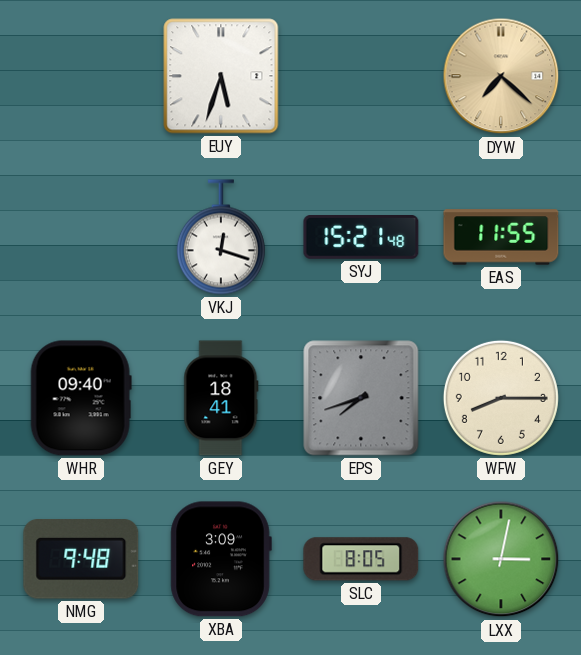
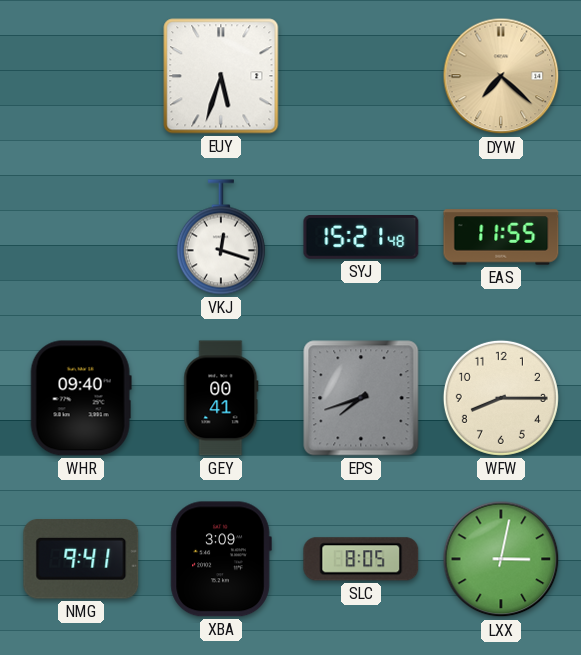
GEY: 18:41 -> 00:41
NMG: 9:48 -> 9:41
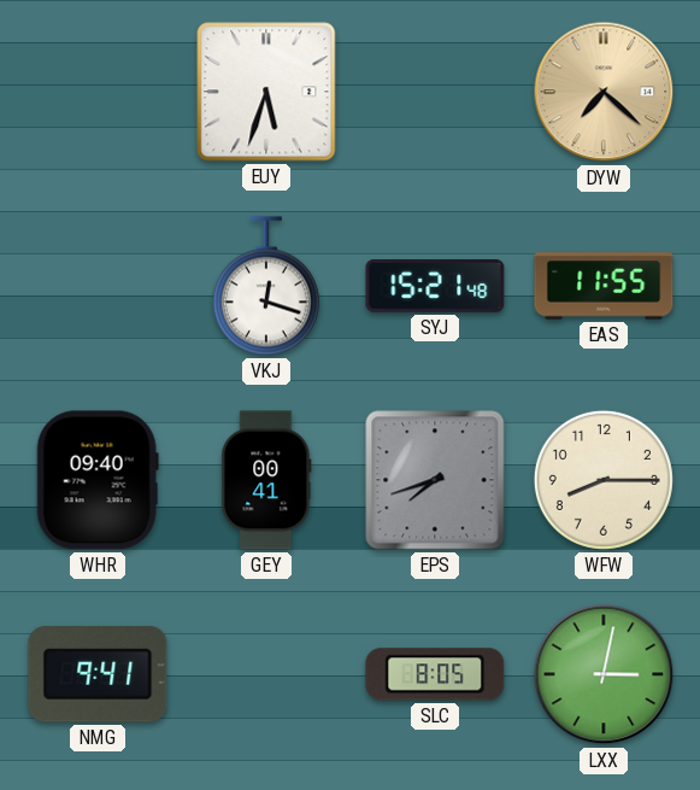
XBA: 3:09 -> none
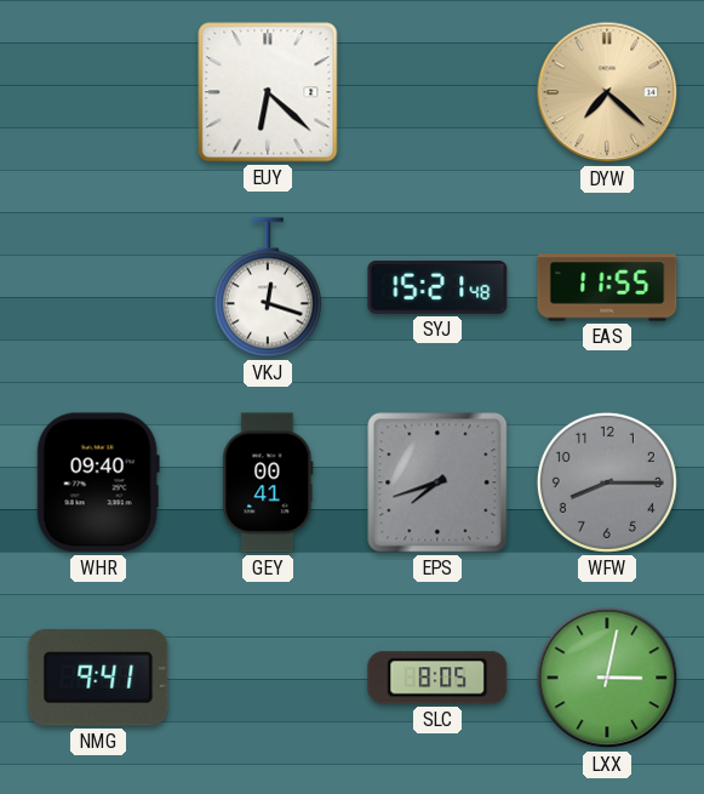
EUY: 5:33 -> 6:22
WFW dial: cream -> grey
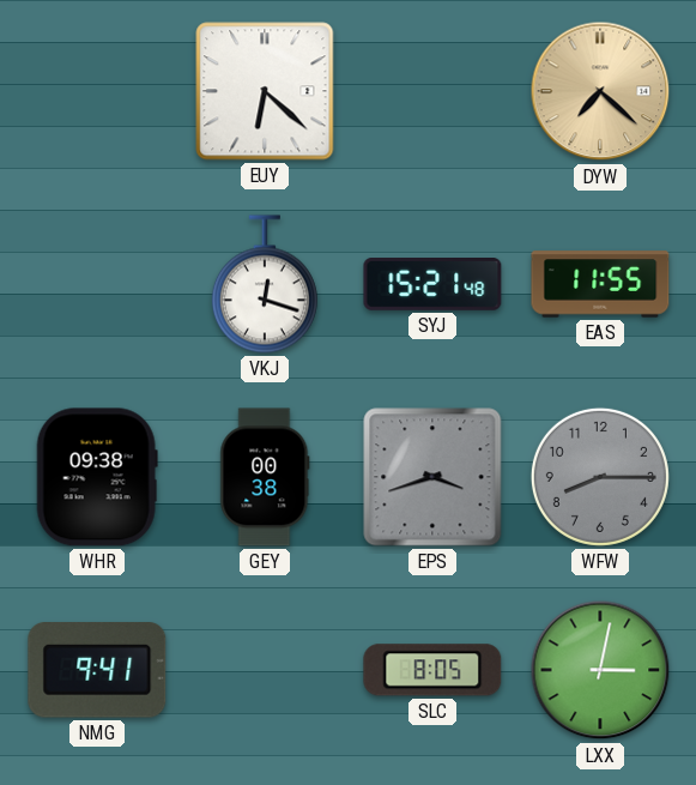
WHR: 09:40 -> 09:38
GEY: 00:41 -> 00:38
EPS: 7:42 -> 3:42
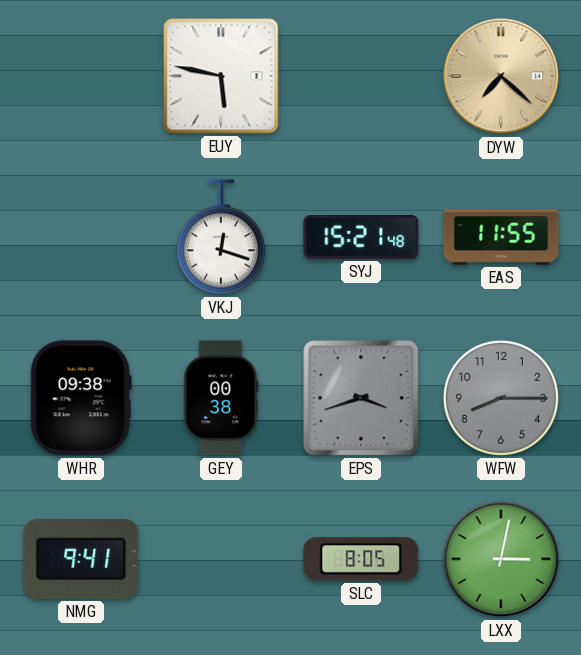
EUY: 6:22 -> 5:47
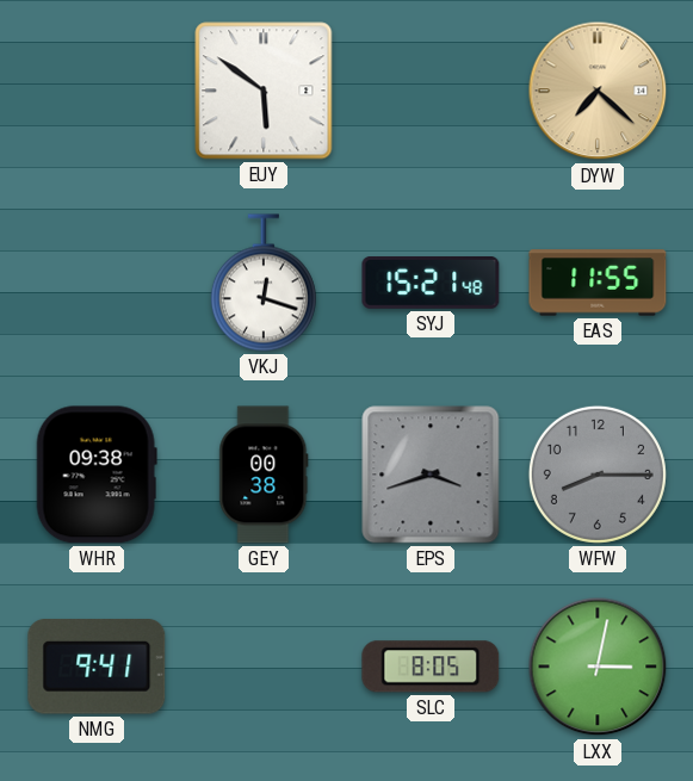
EUY: 5:47 -> 5:51
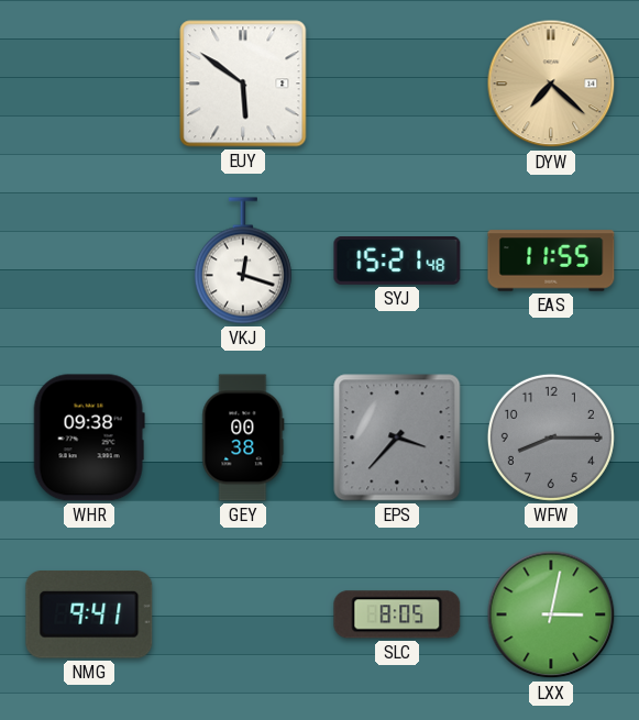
EPS: 3:42 -> 3:37
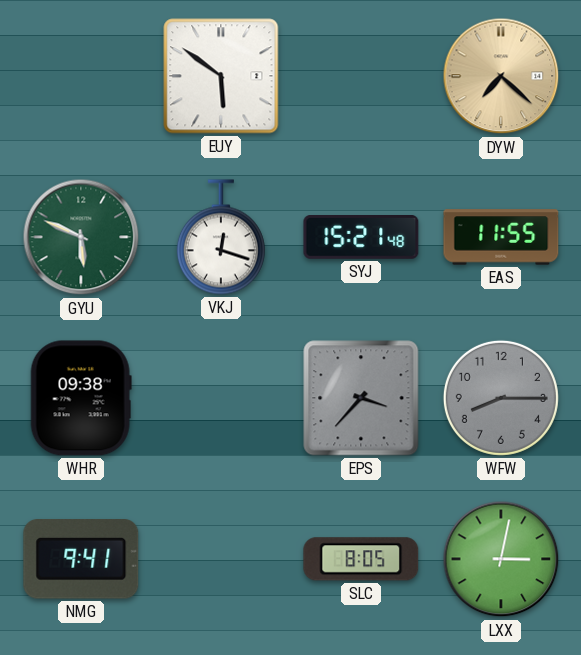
GYU: none -> 5:49
GEY: 00:38 -> none
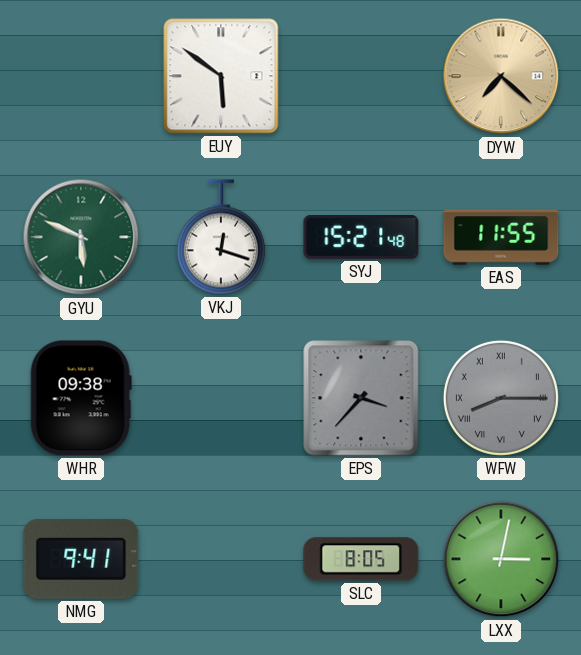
WFW numerals: Arabic -> Roman
